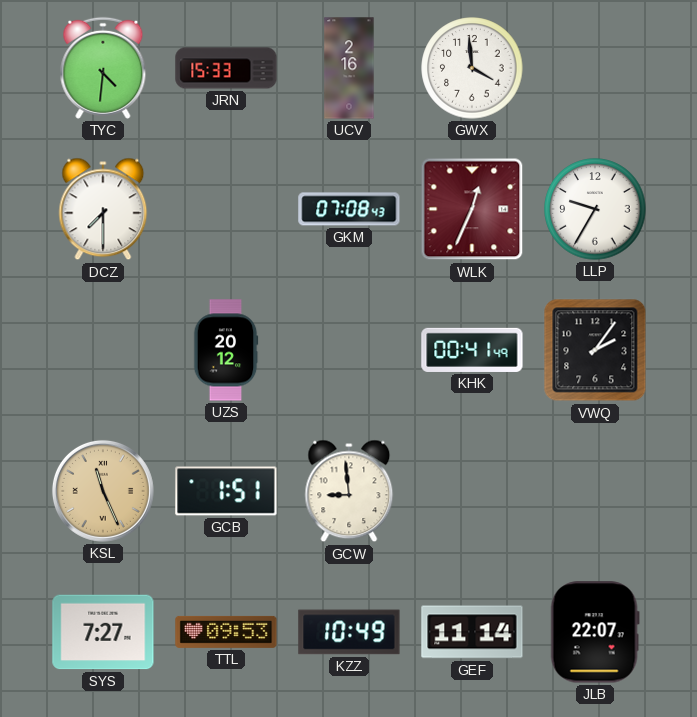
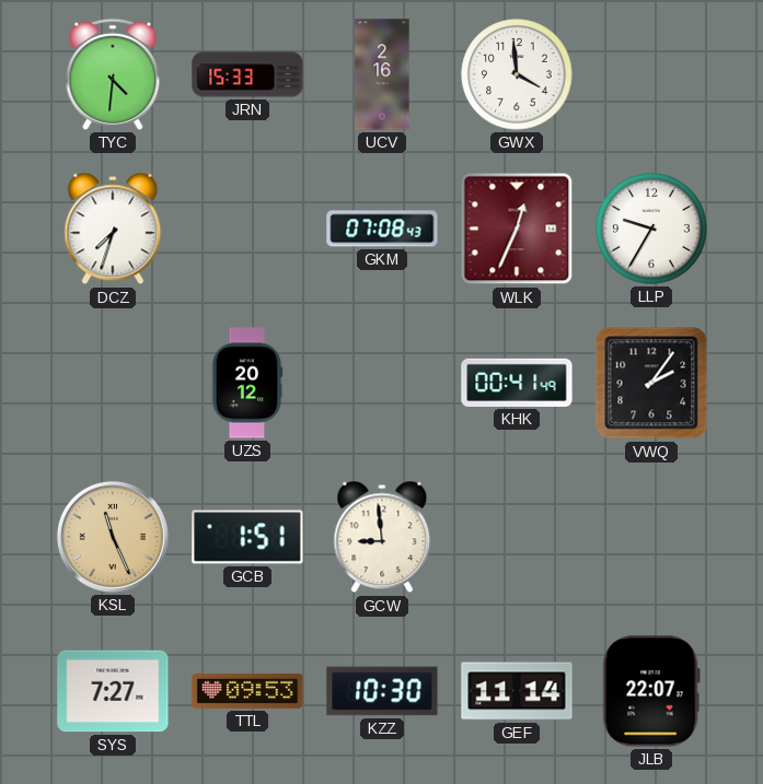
DCZ: 7:30 -> 7:33
KZZ: 10:49 -> 10:30
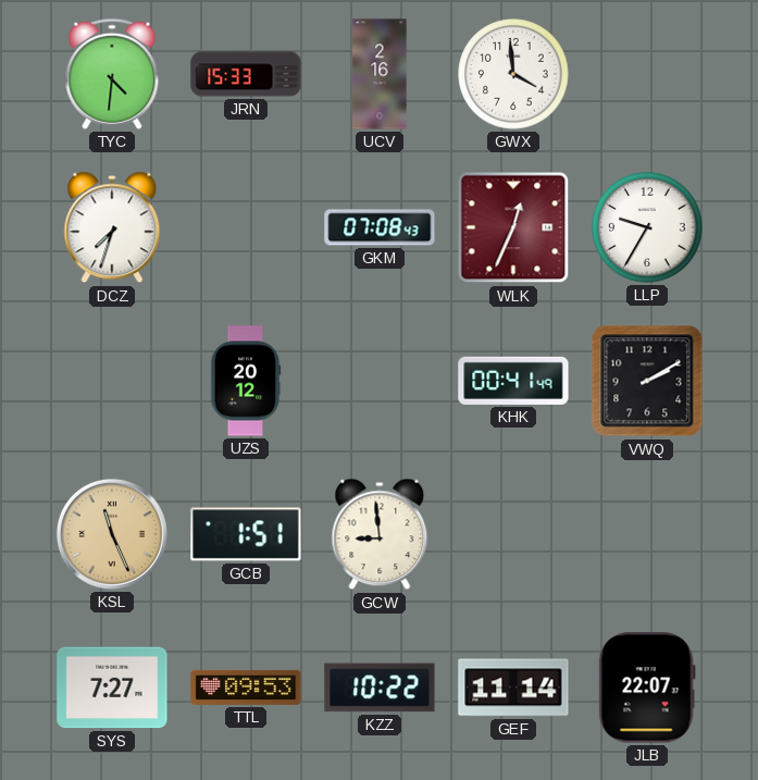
VWQ: 2:06 -> 2:10
KZZ: 10:30 -> 10:22
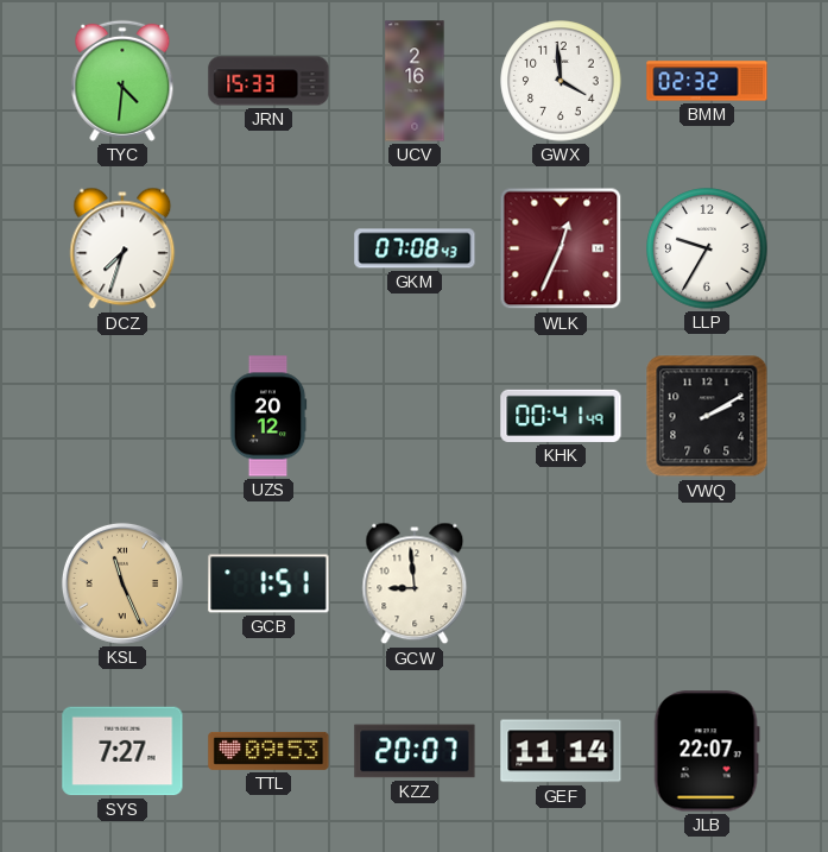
BMM: none -> 02:32
KZZ: 10:22 -> 20:07
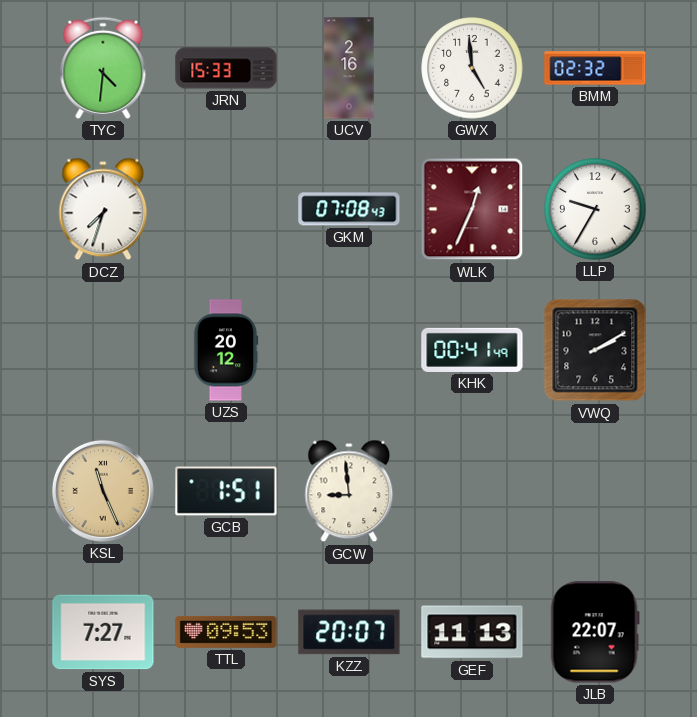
GWX: 3:59 -> 4:59
GEF: 11:14 -> 11:13
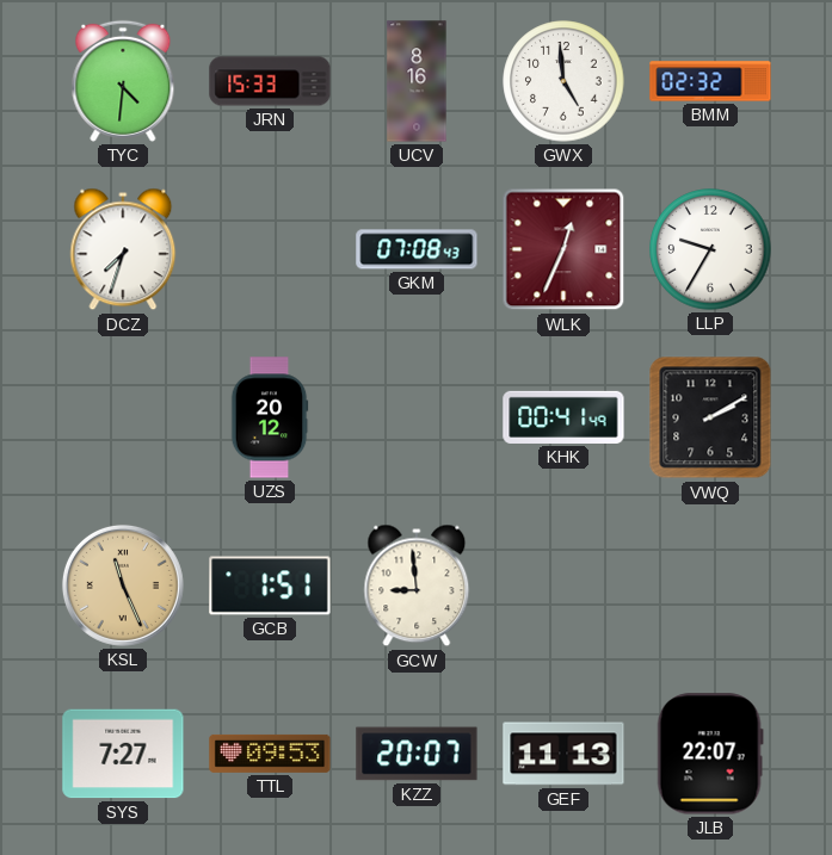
UCV: 2:16 -> 8:16
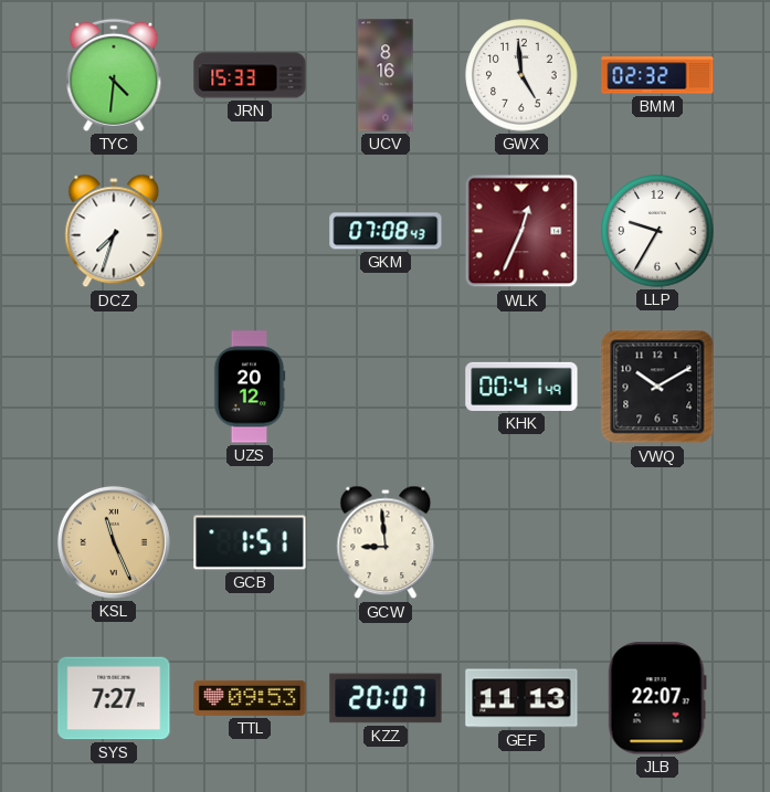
VWQ: 2:10 -> 10:10
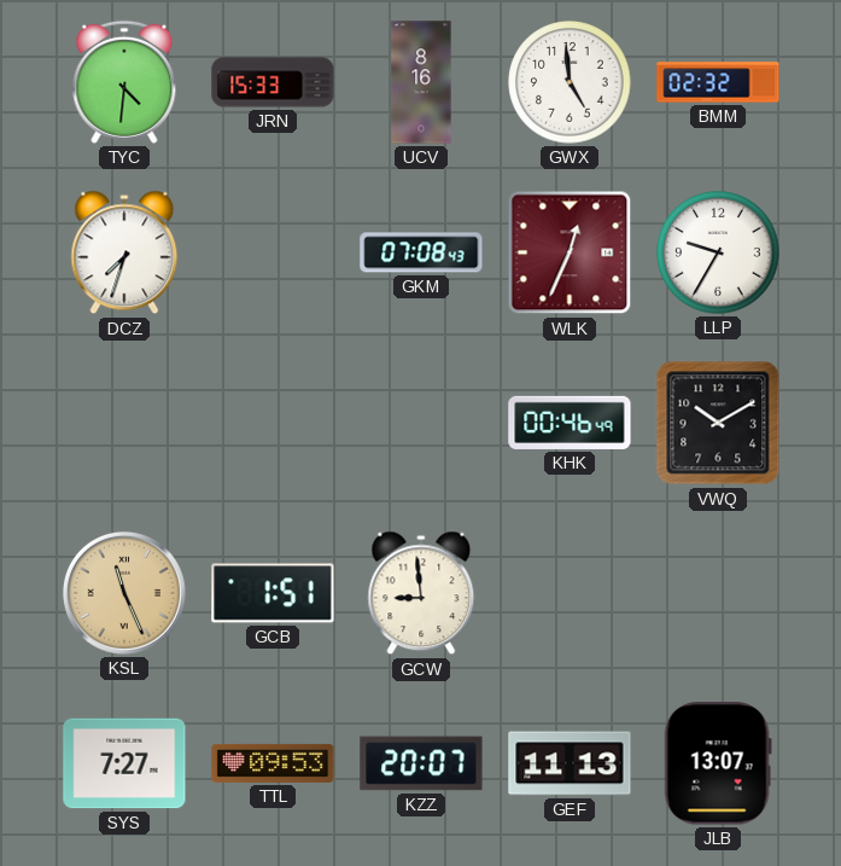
UZS: 20:12 -> none
KHK: 00:41 -> 00:46
JLB: 22:07 -> 13:07
